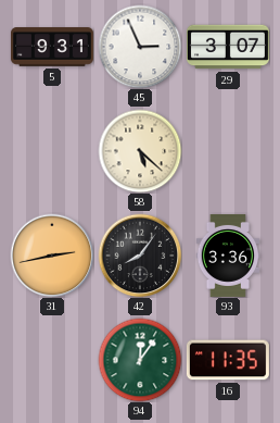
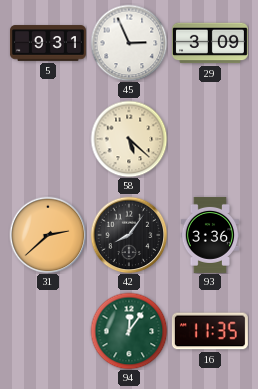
29: 3:07 -> 3:09
31: 2:43 -> 2:38
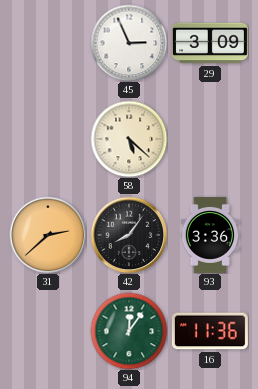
5: 9:31 -> none
16: 11:35 -> 11:36
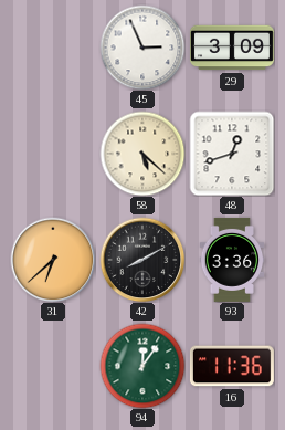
48: none -> 12:42
31: 2:38 -> 6:38
42: 8:06 -> 8:10
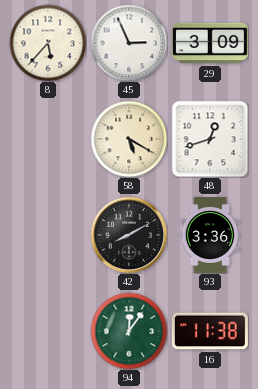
8: none -> 5:37
58: 5:22 -> 5:20
31: 6:38 -> none
16: 11:36 -> 11:38
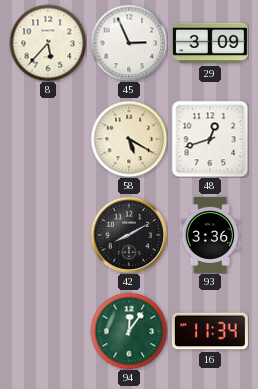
16: 11:38 -> 11:34
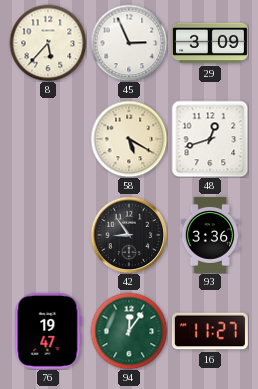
42: 8:10 -> 8:54
76: none -> 19:47
16: 11:34 -> 11:27
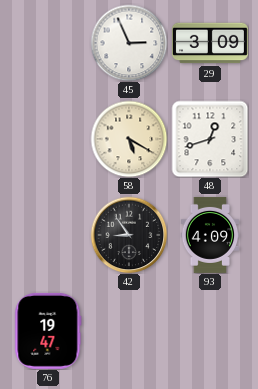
8: 5:37 -> none
93: 3:36 -> 4:09
94: 12:06 -> none
16: 11:27 -> none
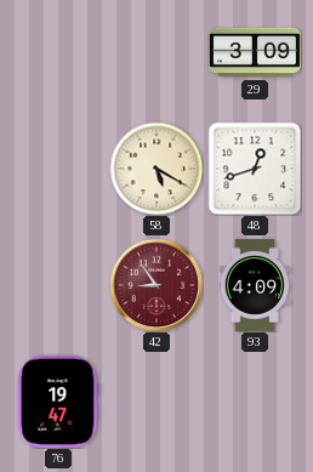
45: 2:56 -> none
42 dial: black -> burgundy
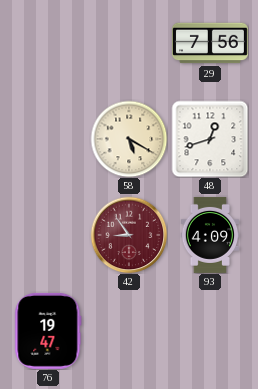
29: 3:09 -> 7:56
